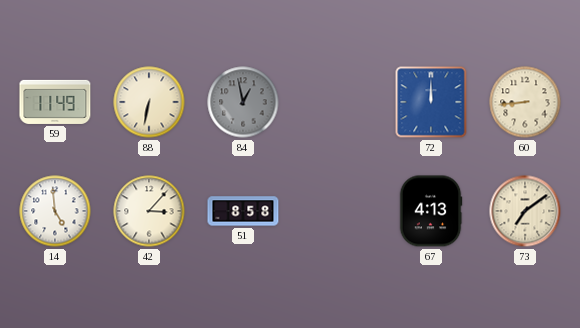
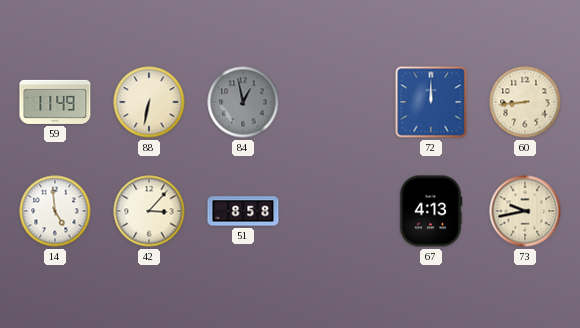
73: 7:09 -> 9:43
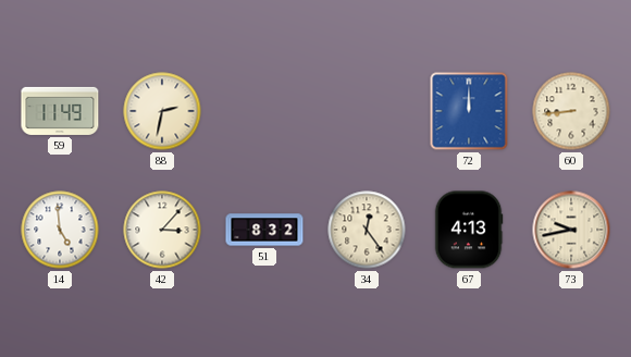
88: 6:32 -> 2:32
84: 12:58 -> none
51: 8:58 -> 8:32
34: none -> 12:24
